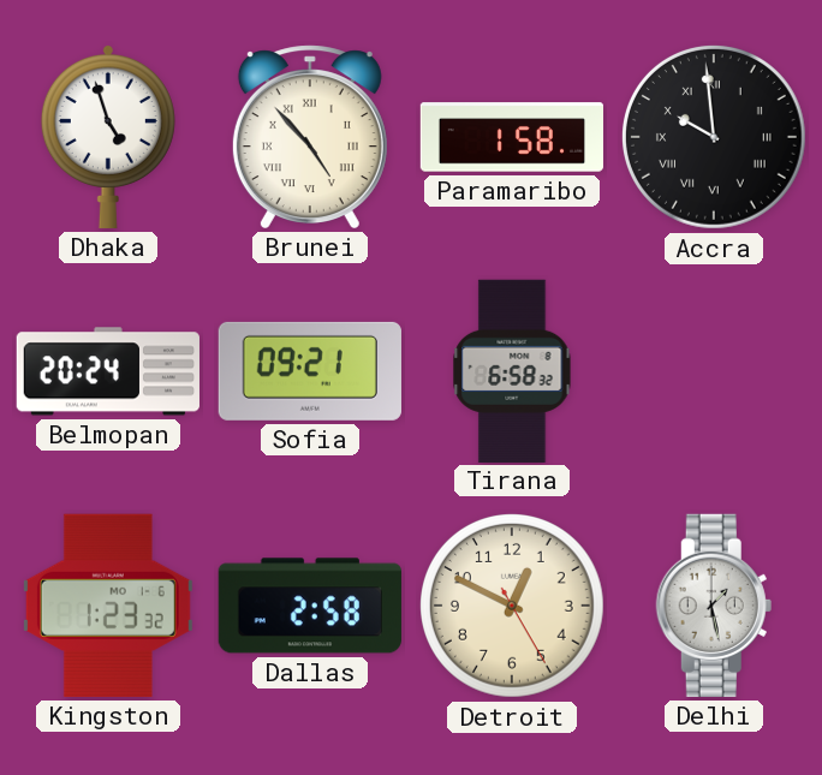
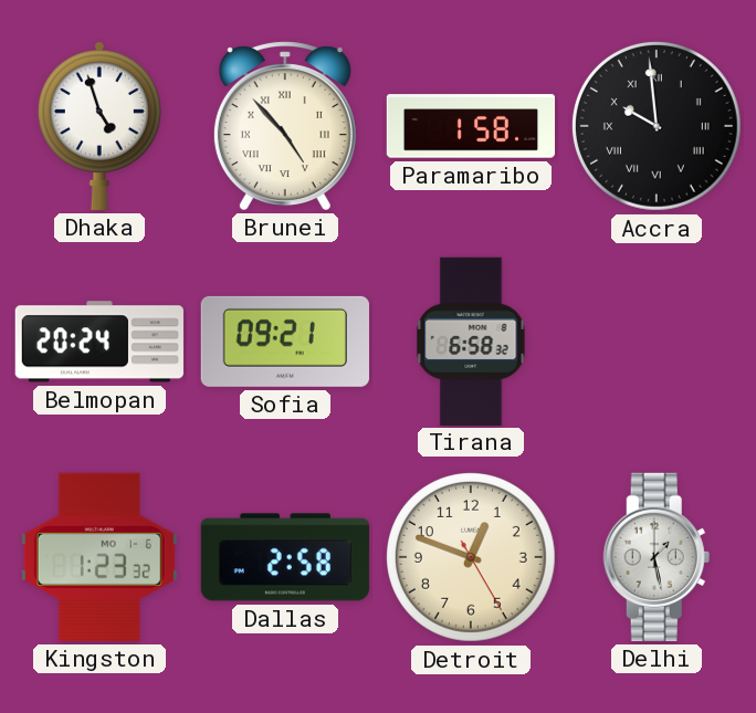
Detroit: 12:49 -> 12:48
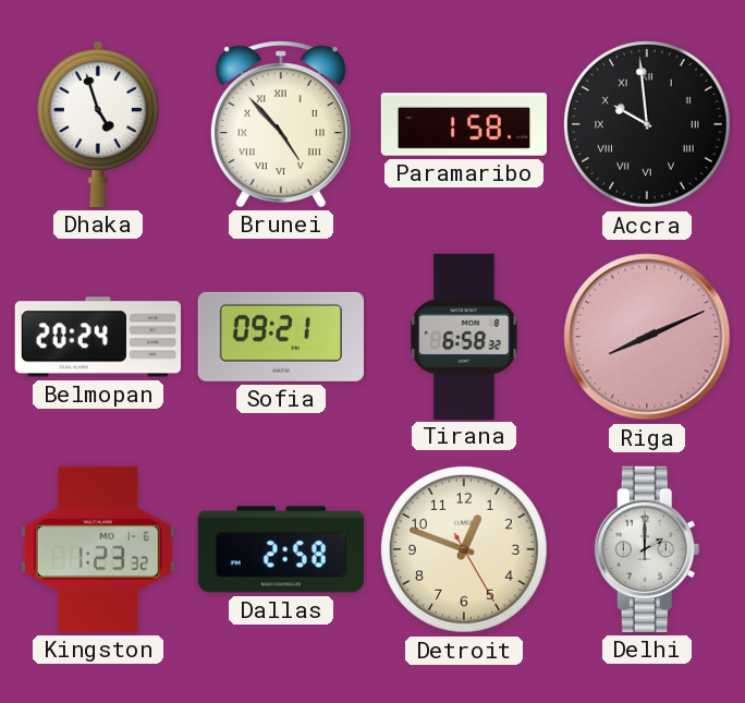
Riga: none -> 8:11
Delhi: 1:28 -> 2:00
